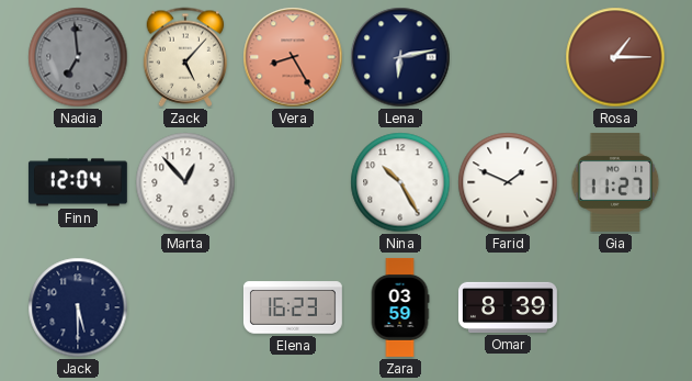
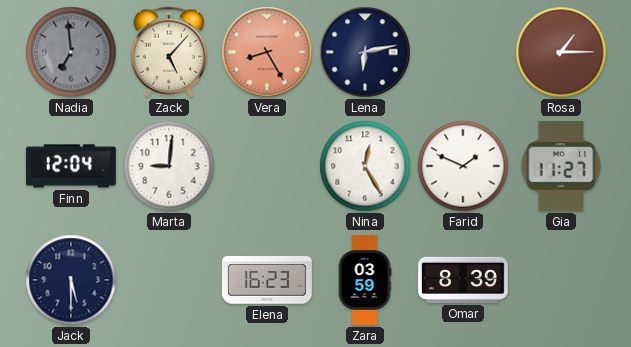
Marta: 12:53 -> 9:01
Nina: 10:25 -> 12:25
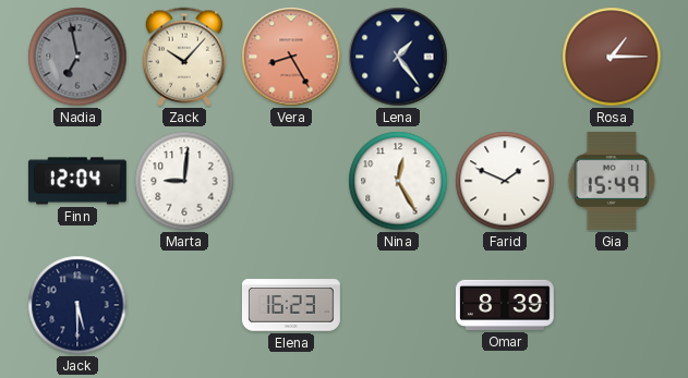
Nadia: 6:59 -> 6:58
Zack: 5:07 -> 10:07
Lena: 6:13 -> 1:24
Gia: 11:27 -> 15:49
Zara: 03:59 -> none
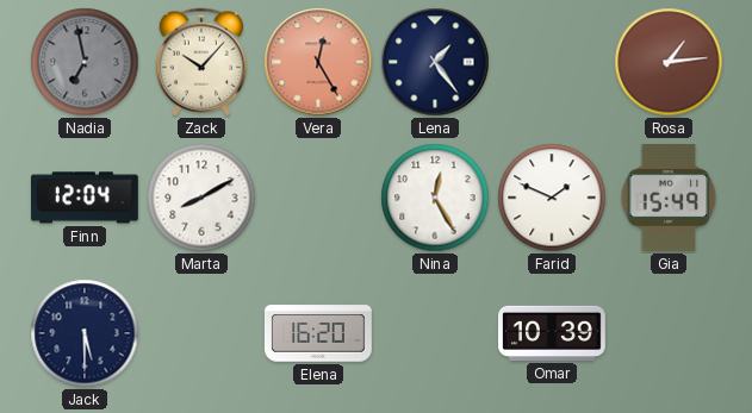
Vera: 8:25 -> 12:25
Rosa: 1:15 -> 1:14
Marta: 9:01 -> 8:10
Elena: 16:23 -> 16:20
Omar: 8:39 -> 10:39
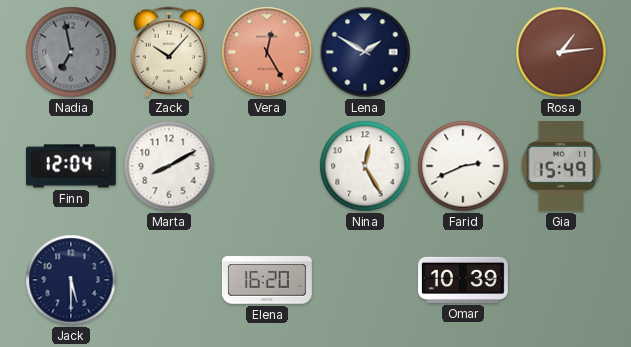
Lena: 1:24 -> 1:50
Farid: 1:49 -> 2:41
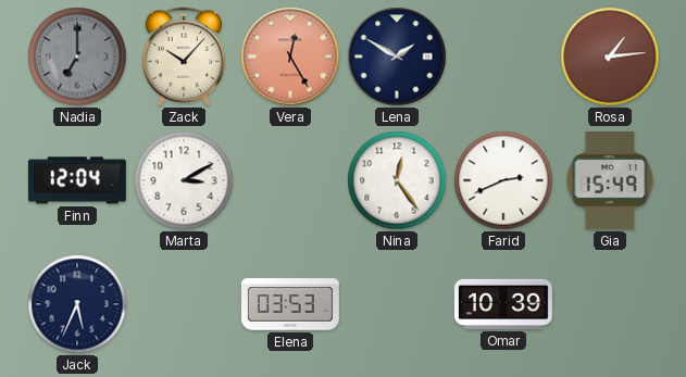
Nadia: 6:58 -> 7:00
Marta: 8:10 -> 3:10
Nina: 12:25 -> 12:24
Jack: 5:30 -> 5:34
Elena: 16:20 -> 03:53
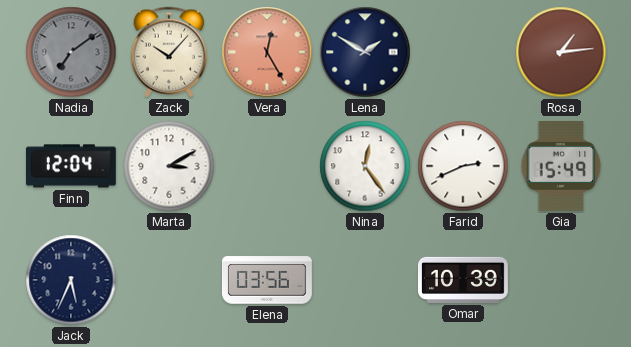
Nadia: 7:00 -> 7:09
Elena: 03:53 -> 03:56
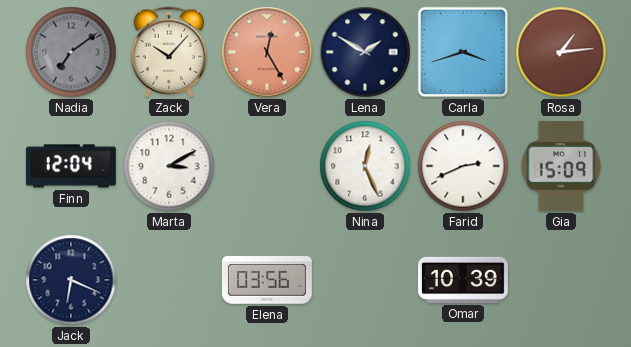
Carla: none -> 3:42
Nina: 12:24 -> 12:26
Gia: 15:49 -> 15:09
Jack: 5:34 -> 6:19
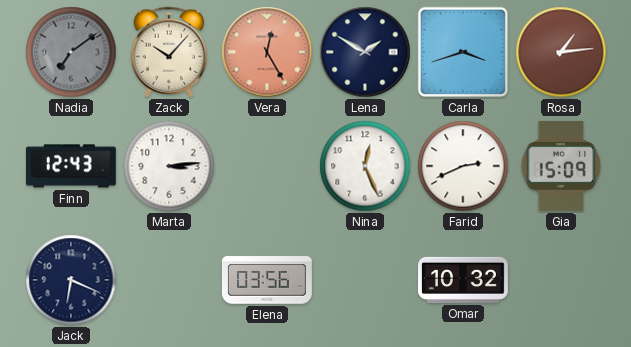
Finn: 12:04 -> 12:43
Marta: 3:10 -> 3:14
Omar: 10:39 -> 10:32
